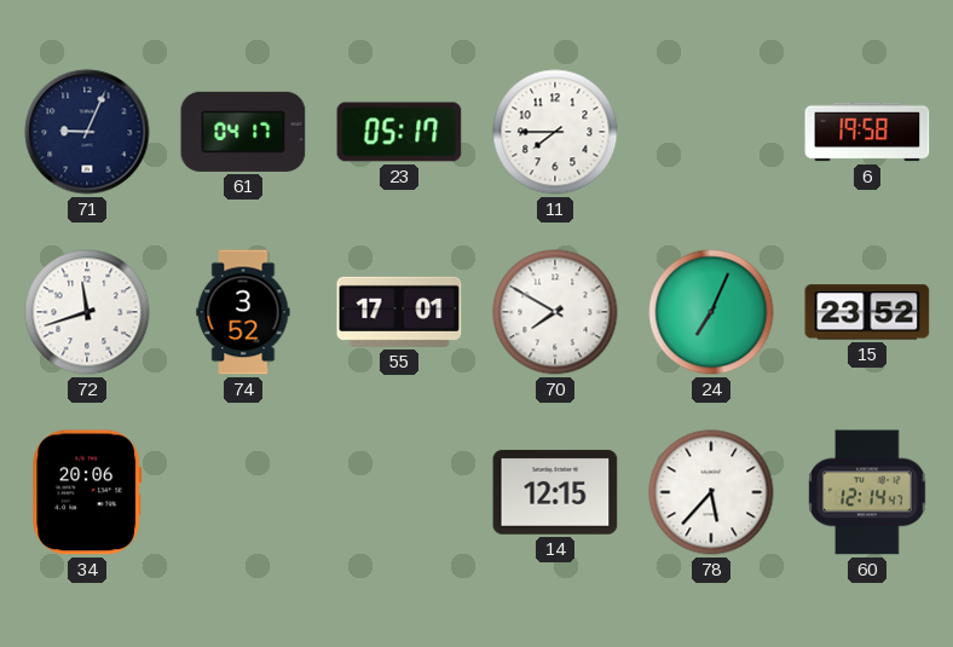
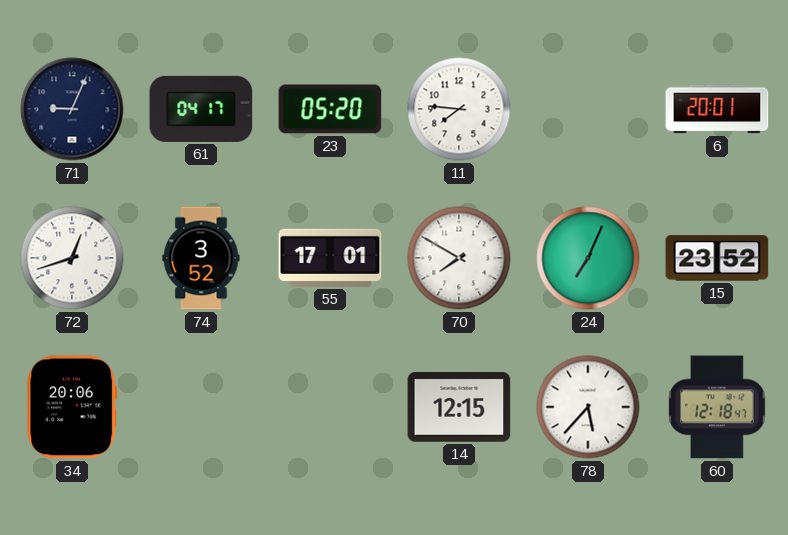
23: 05:17 -> 05:20
11: 7:45 -> 7:46
6: 19:58 -> 20:01
72: 11:42 -> 12:42
60: 12:14 -> 12:18
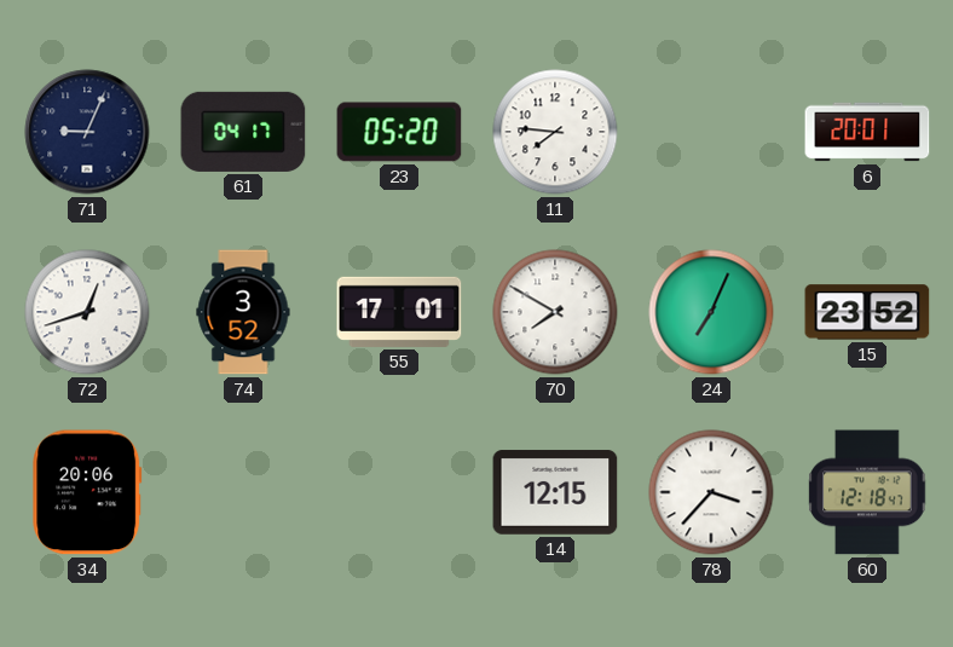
78: 5:37 -> 3:37
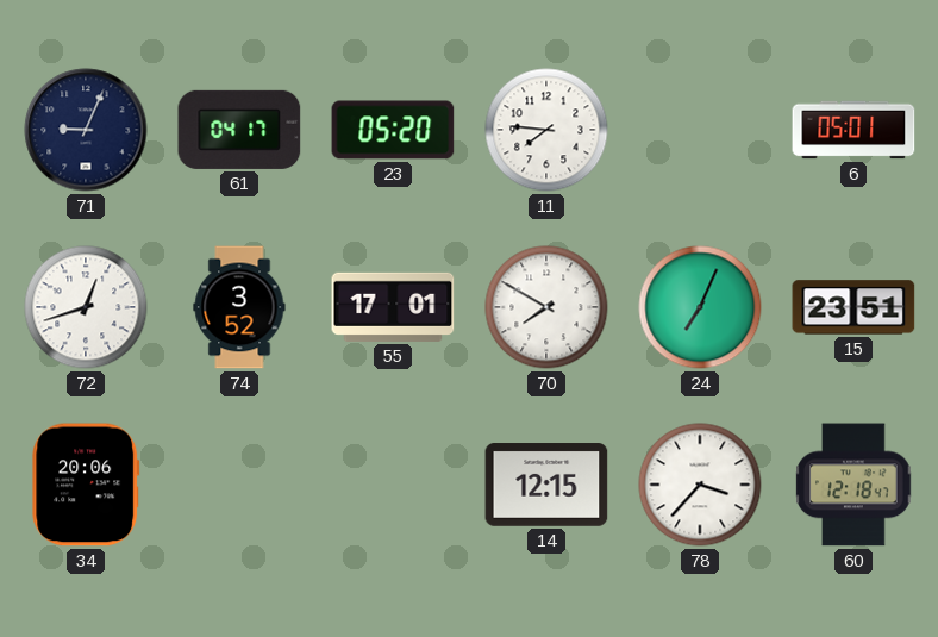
6: 20:01 -> 05:01
15: 23:52 -> 23:51
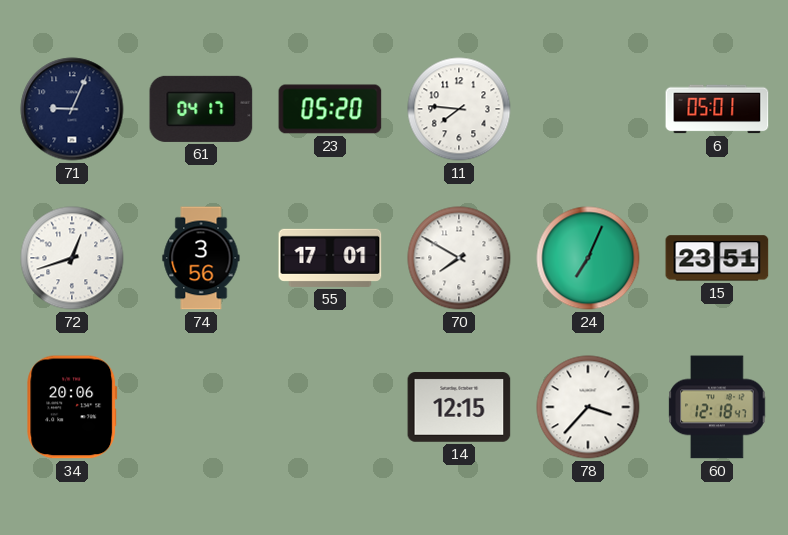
74: 3:52 -> 3:56
